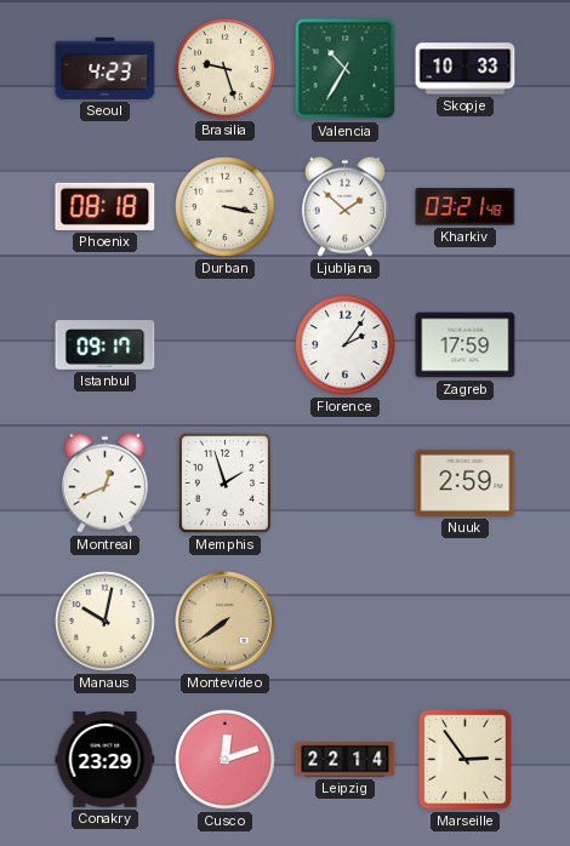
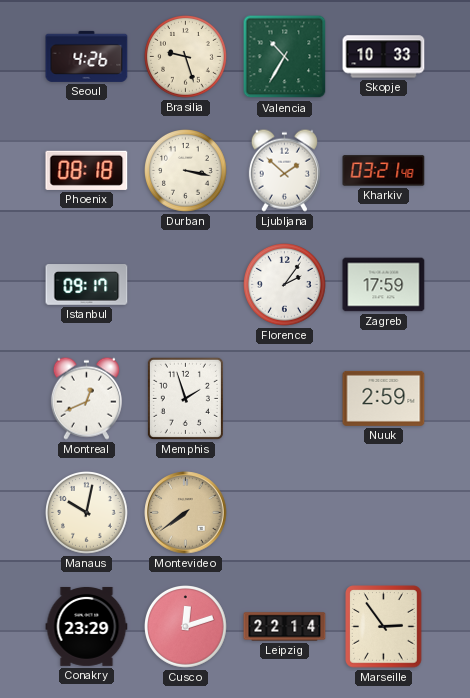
Seoul: 4:23 -> 4:26
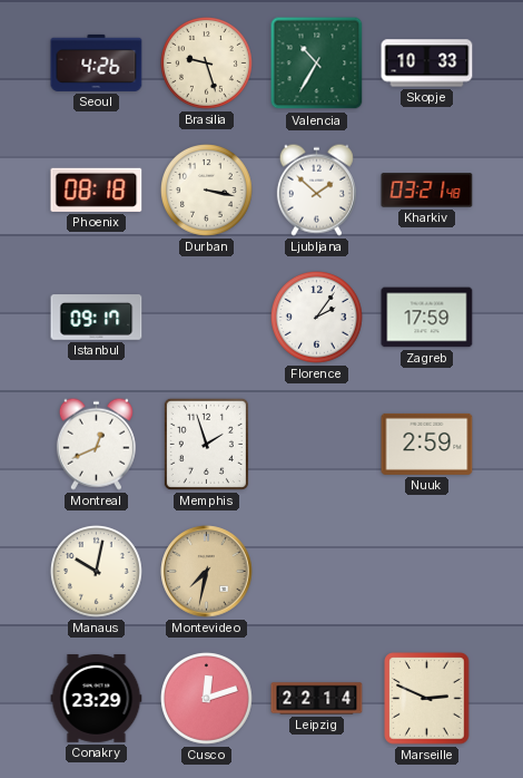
Montevideo: 7:39 -> 7:32
Marseille: 2:54 -> 2:49
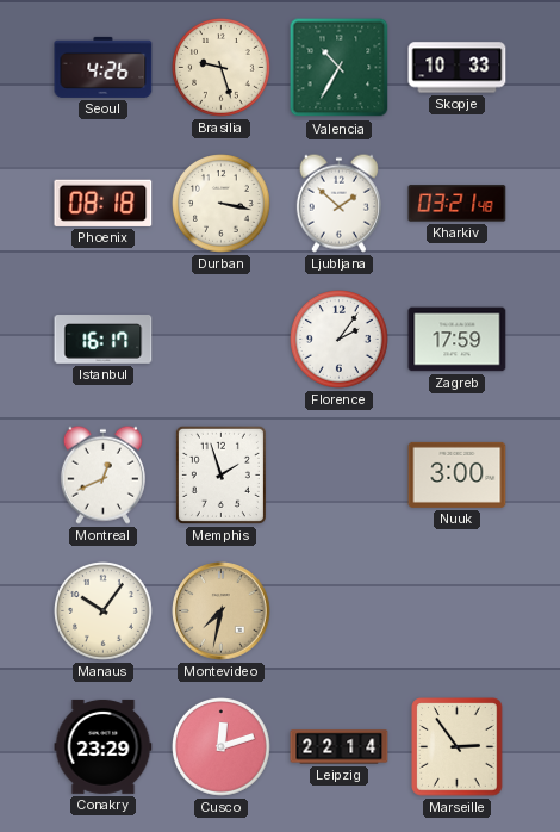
Istanbul: 09:17 -> 16:17
Nuuk: 2:59 -> 3:00
Manaus: 10:02 -> 10:06
Marseille: 2:49 -> 2:54
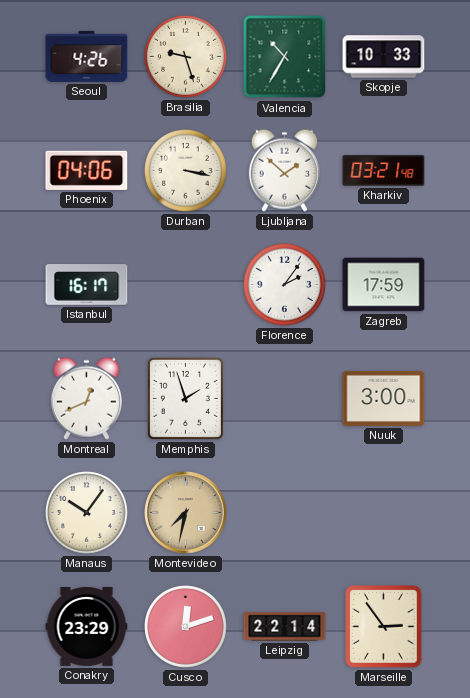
Phoenix: 08:18 -> 04:06
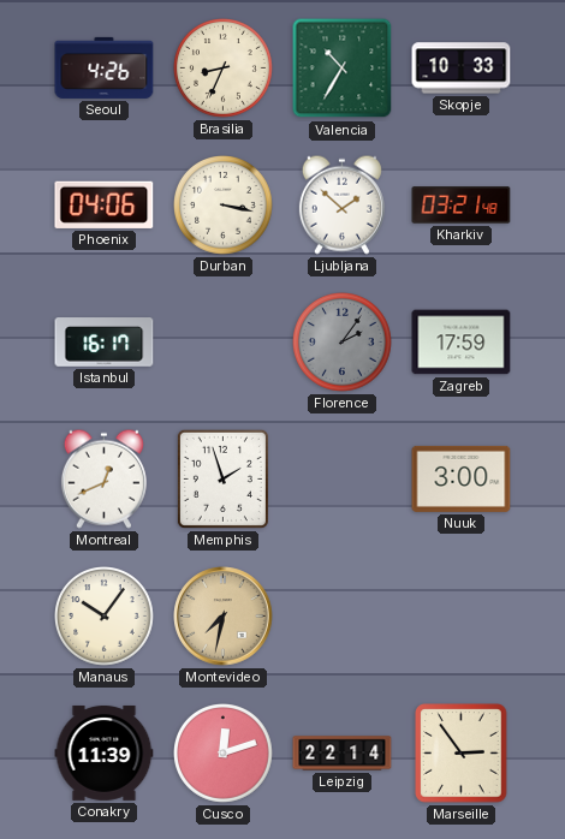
Brasilia: 9:27 -> 8:34
Florence dial: white -> grey
Conakry: 23:29 -> 11:39
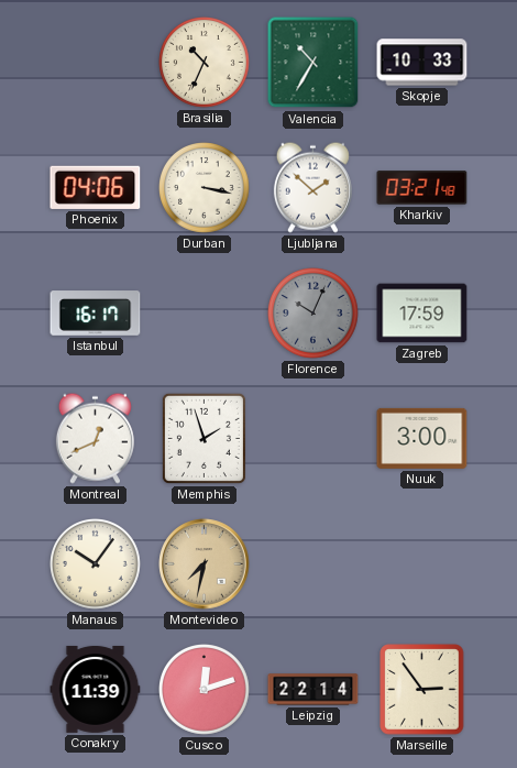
Seoul: 4:26 -> none
Brasilia: 8:34 -> 10:34
Florence: 2:06 -> 10:04
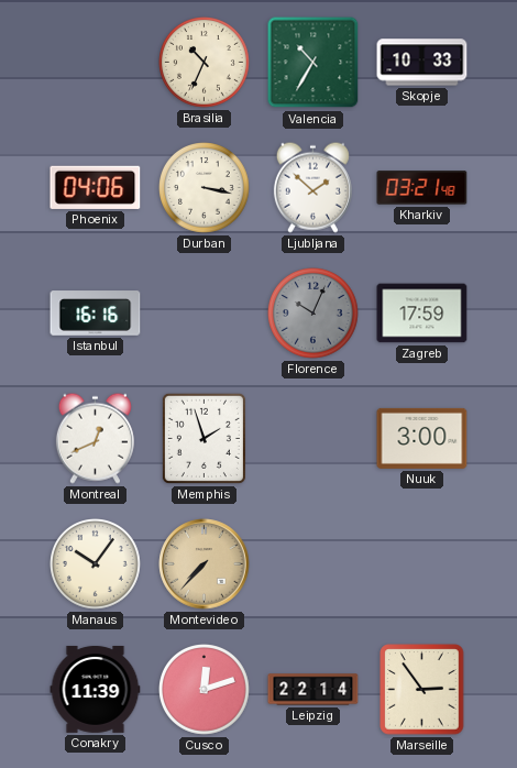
Istanbul: 16:17 -> 16:16
Montevideo: 7:32 -> 7:37
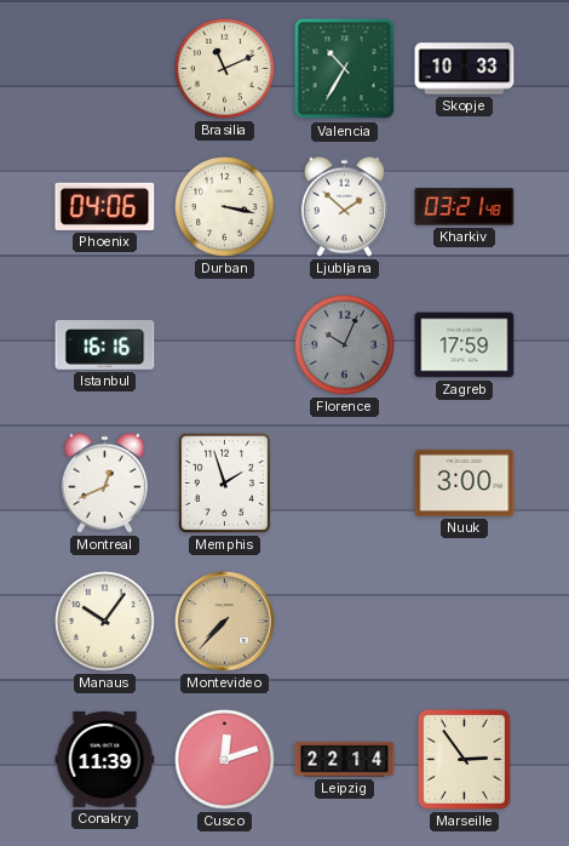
Brasilia: 10:34 -> 11:11
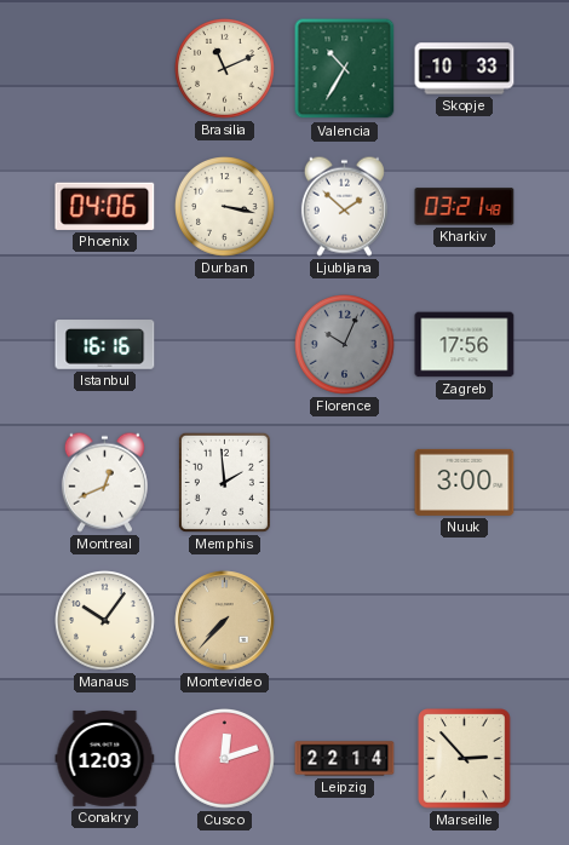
Zagreb: 17:59 -> 17:56
Memphis: 1:57 -> 1:59
Conakry: 11:39 -> 12:03
Marseille: 2:54 -> 2:53
